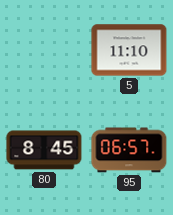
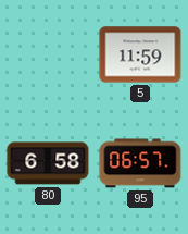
5: 11:10 -> 11:59
80: 8:45 -> 6:58
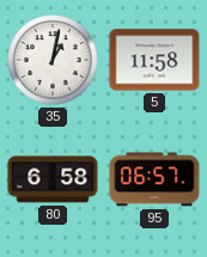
35: none -> 1:02
5: 11:59 -> 11:58
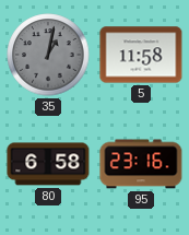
35 dial: white -> grey
95: 06:57 -> 23:16
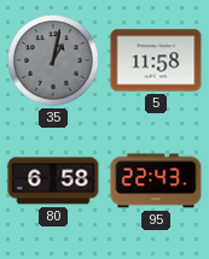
95: 23:16 -> 22:43
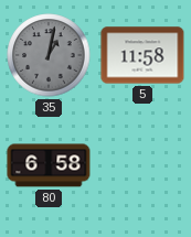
95: 22:43 -> none
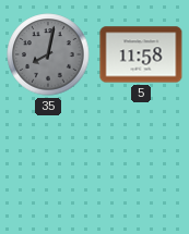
35: 1:02 -> 8:02
80: 6:58 -> none
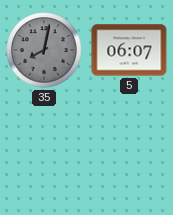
5: 11:58 -> 06:07
